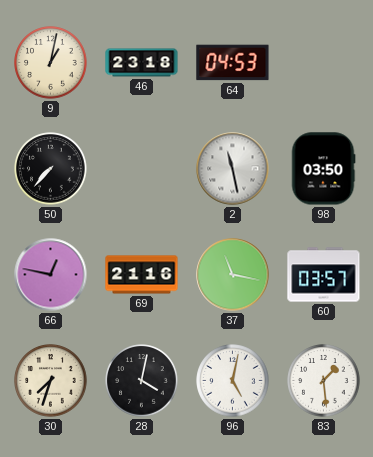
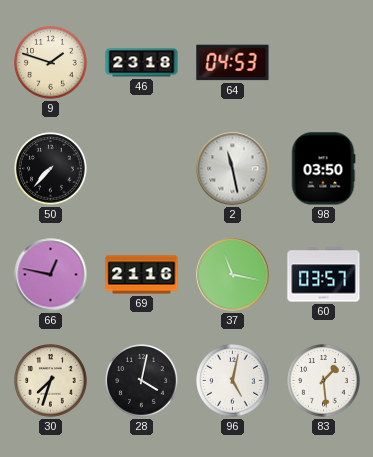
9: 1:02 -> 1:48
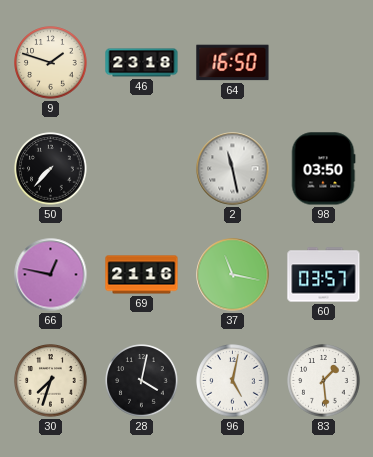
64: 04:53 -> 16:50
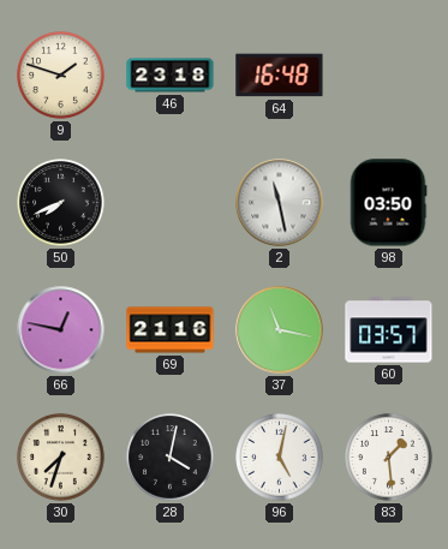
64: 16:50 -> 16:48
50: 7:37 -> 7:41
